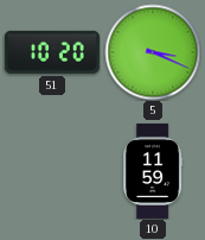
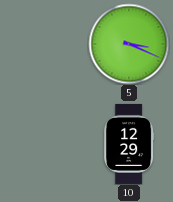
51: 10:20 -> none
10: 11:59 -> 12:29
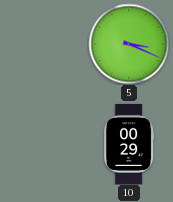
10: 12:29 -> 00:29
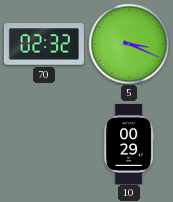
70: none -> 02:32
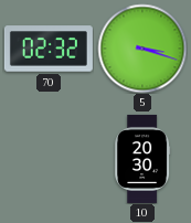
5: 3:19 -> 3:18
10: 00:29 -> 20:30
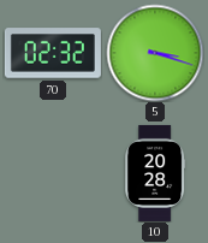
10: 20:30 -> 20:28
